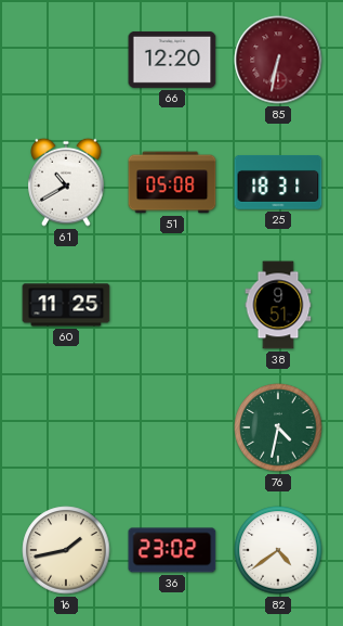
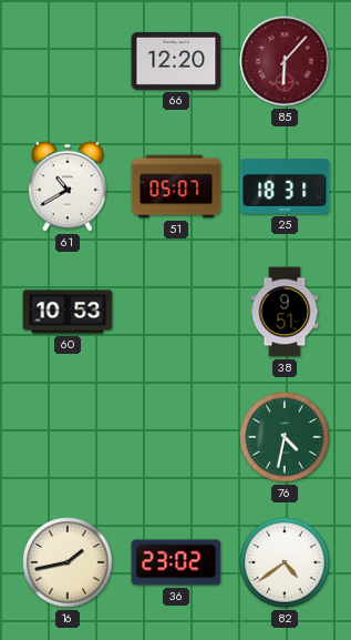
85: 6:32 -> 6:07
51: 05:08 -> 05:07
60: 11:25 -> 10:53
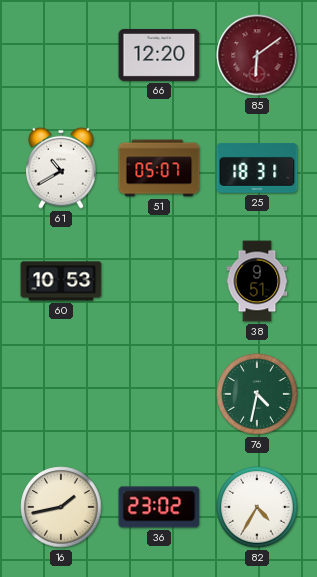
85: 6:07 -> 6:09
82: 4:39 -> 4:35
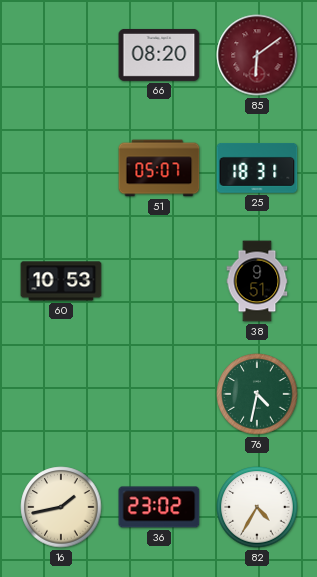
66: 12:20 -> 08:20
61: 10:40 -> none
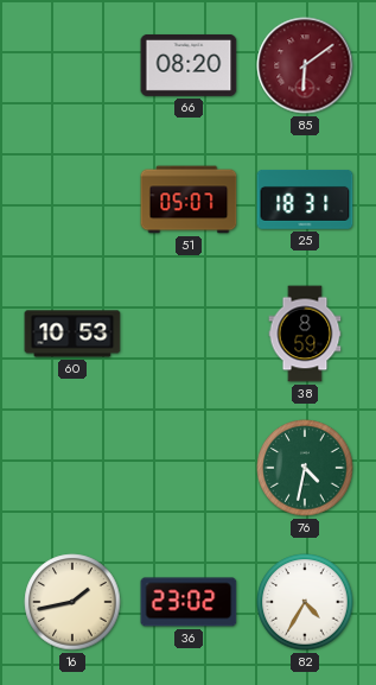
38: 9:51 -> 8:59
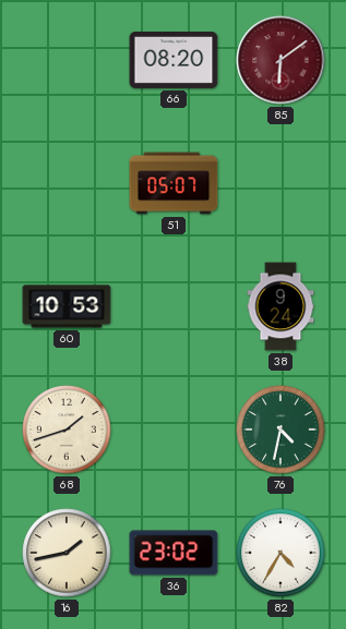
25: 18:31 -> none
38: 8:59 -> 9:24
68: none -> 1:42
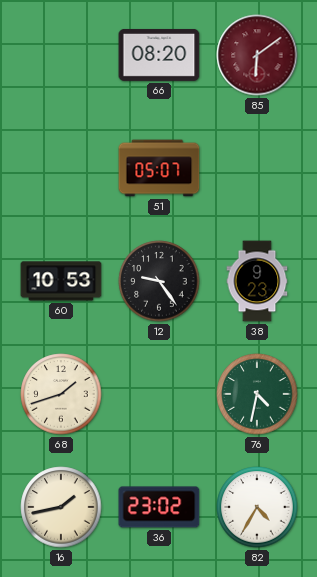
12: none -> 9:24
38: 9:24 -> 9:23
